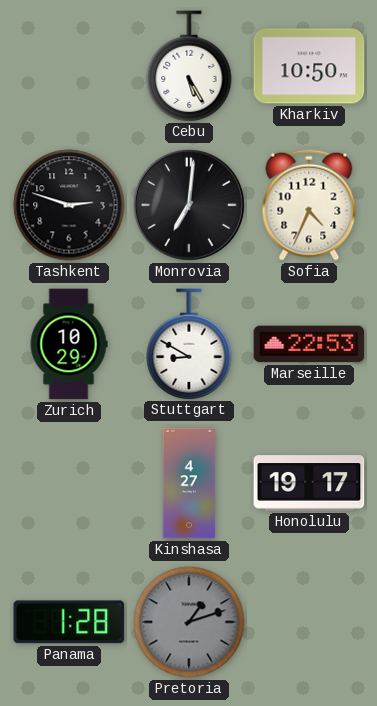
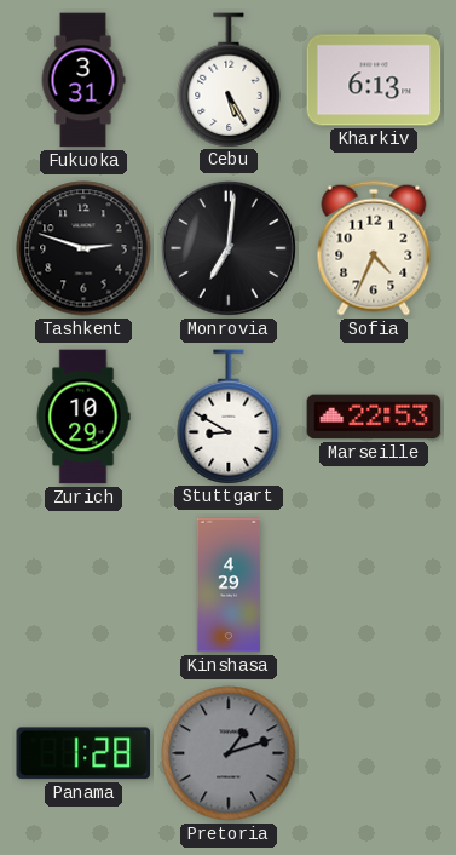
Fukuoka: none -> 3:31
Kharkiv: 10:50 -> 6:13
Kinshasa: 4:27 -> 4:29
Honolulu: 19:17 -> none
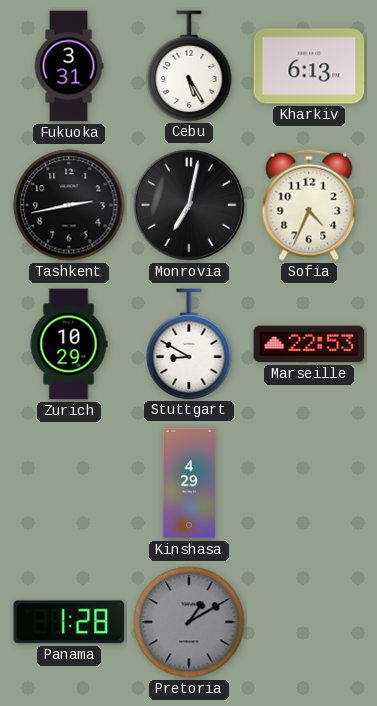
Tashkent: 2:48 -> 2:43
Monrovia: 7:01 -> 7:02
Pretoria: 1:12 -> 1:10
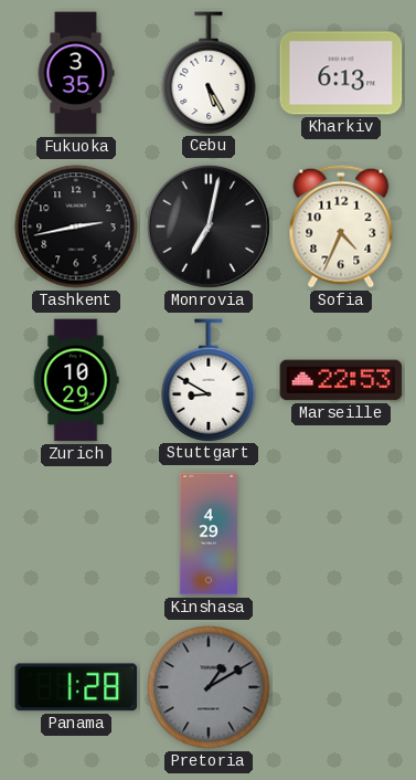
Fukuoka: 3:31 -> 3:35
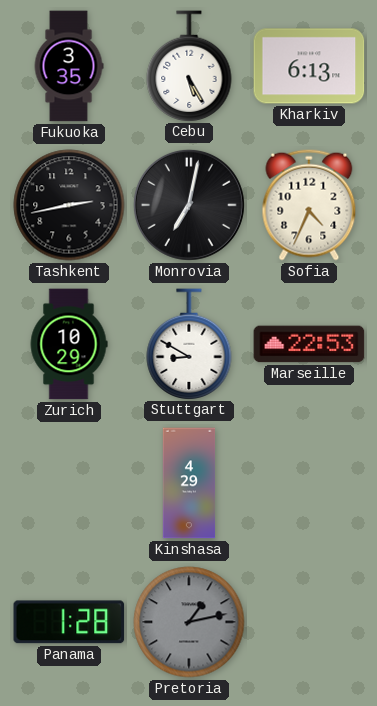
Pretoria: 1:10 -> 1:13
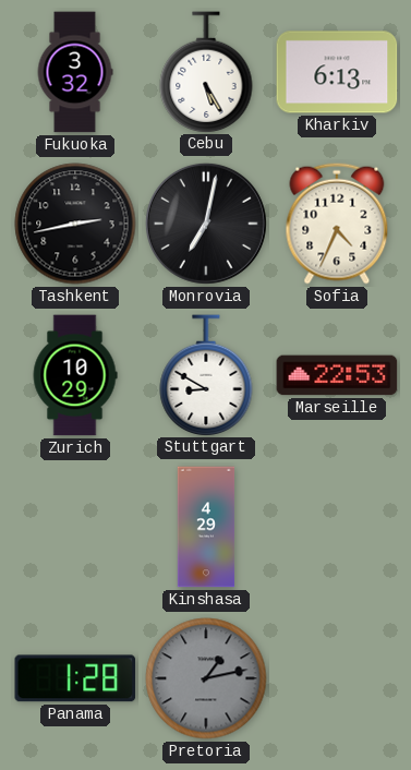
Fukuoka: 3:35 -> 3:32
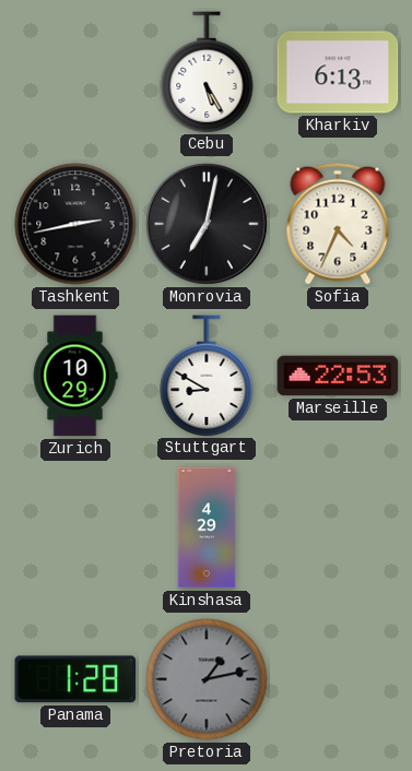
Fukuoka: 3:32 -> none
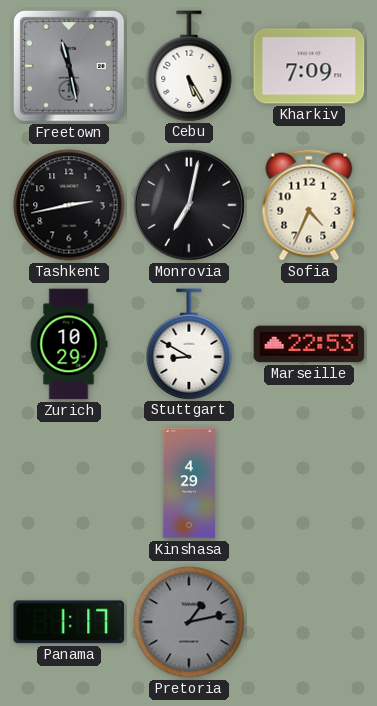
Freetown: none -> 11:28
Kharkiv: 6:13 -> 7:09
Panama: 1:28 -> 1:17
